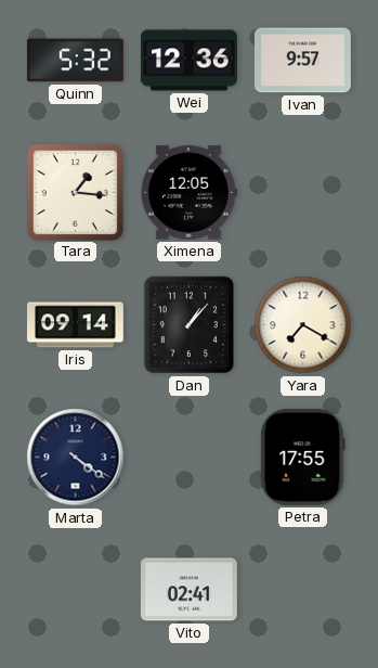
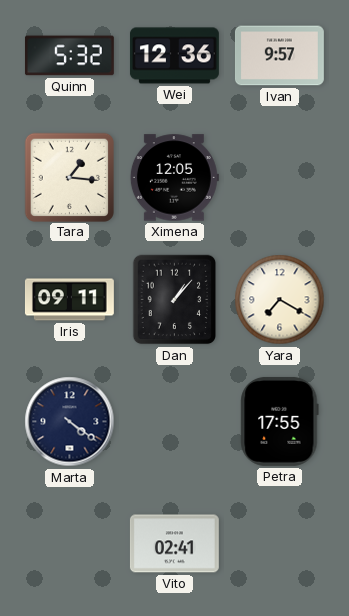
Iris: 09:14 -> 09:11
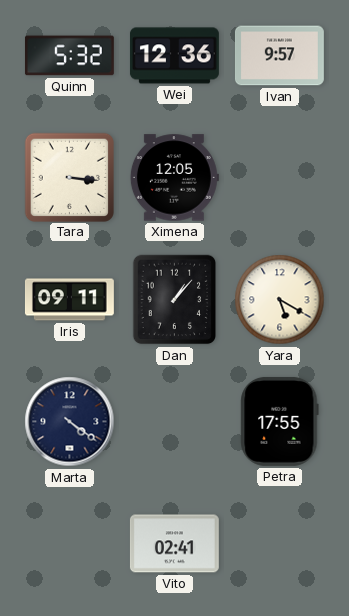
Tara: 1:16 -> 3:16
Yara: 7:20 -> 5:20
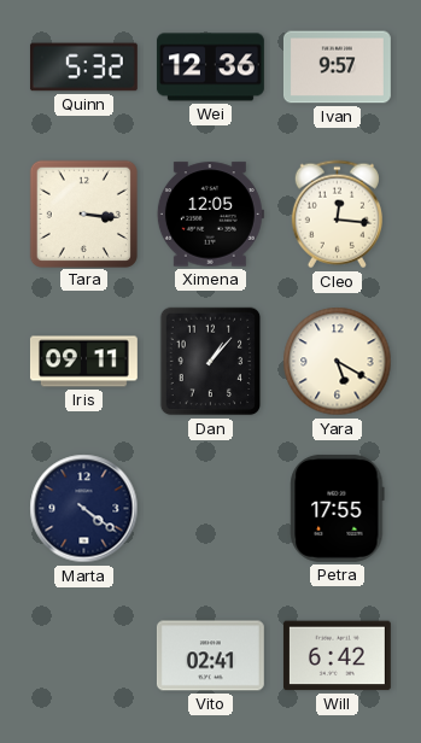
Cleo: none -> 12:16
Will: none -> 6:42
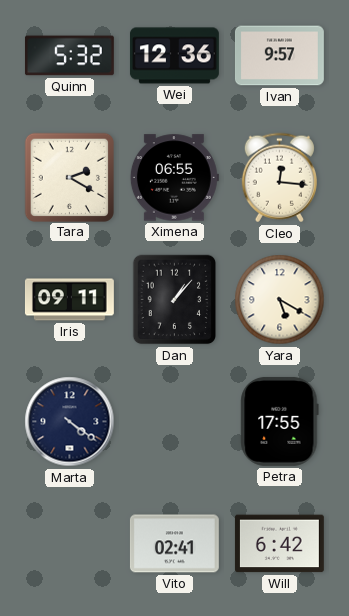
Tara: 3:16 -> 2:20
Ximena: 12:05 -> 06:55
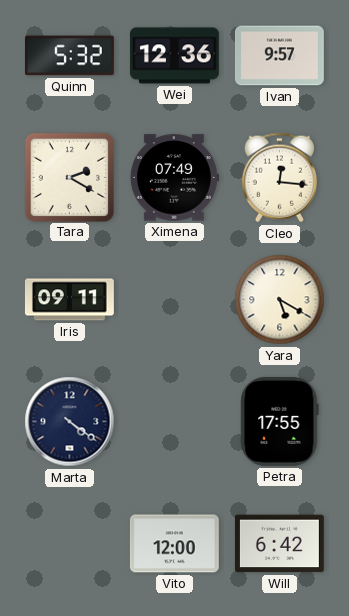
Ximena: 06:55 -> 07:49
Dan: 1:07 -> none
Vito: 02:41 -> 12:00
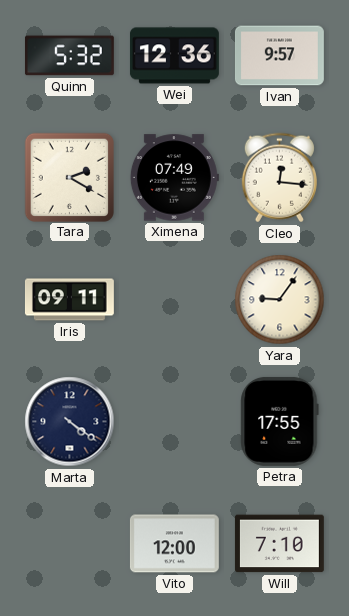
Yara: 5:20 -> 9:06
Will: 6:42 -> 7:10
